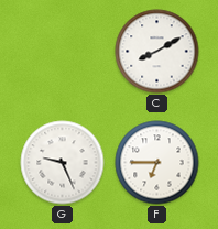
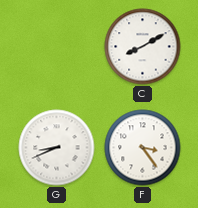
G: 9:26 -> 8:41
F: 6:45 -> 3:24
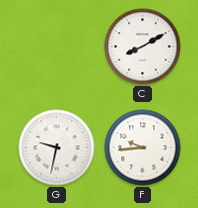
G: 8:41 -> 9:32
F: 3:24 -> 9:44
